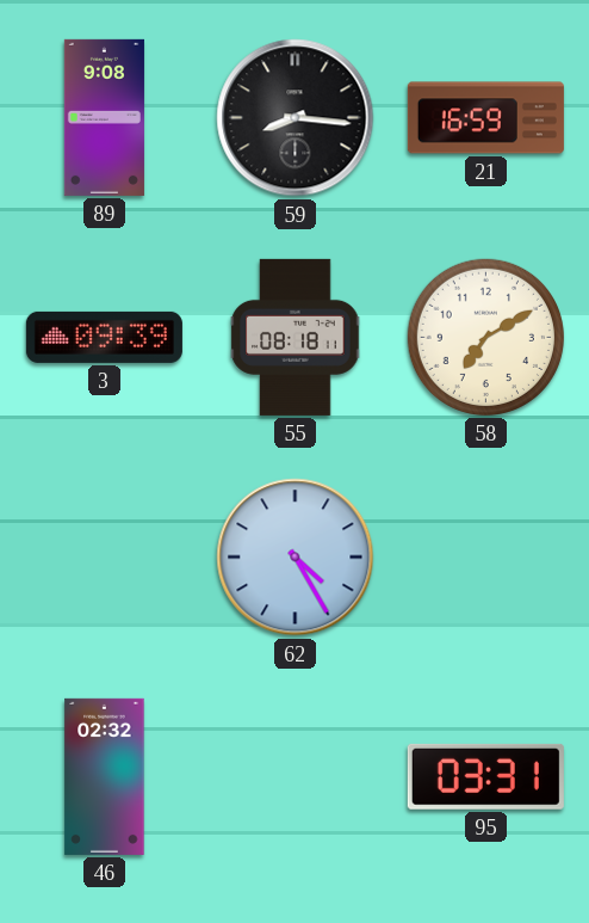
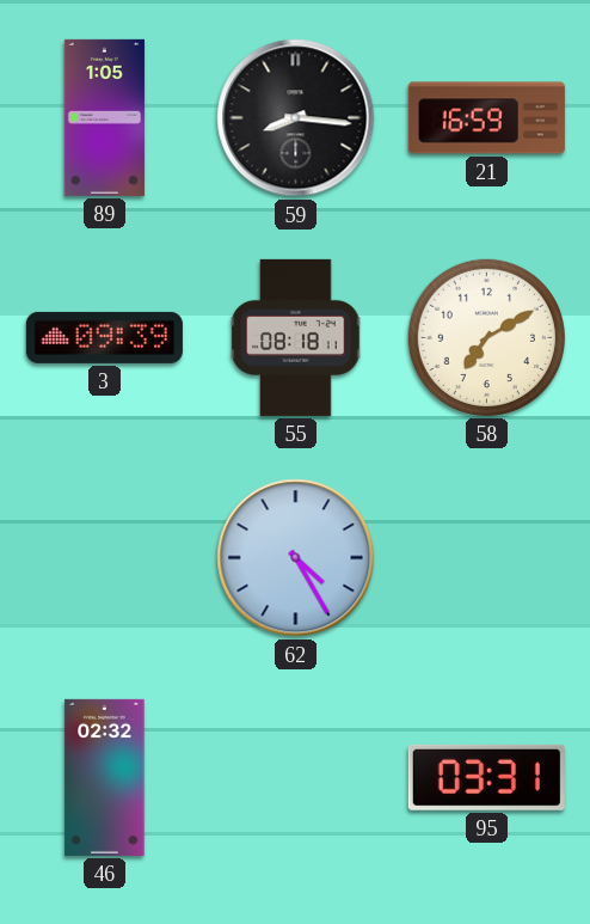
89: 9:08 -> 1:05
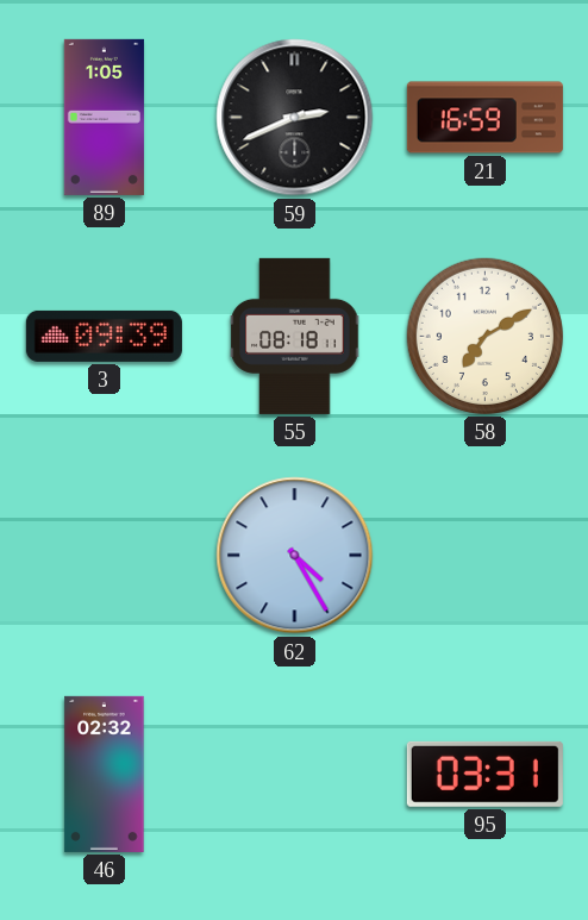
59: 8:16 -> 2:41
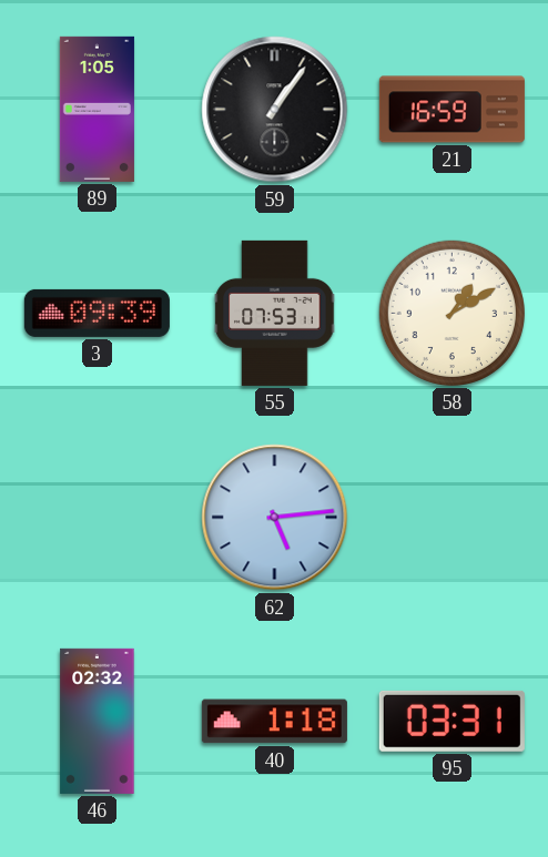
59: 2:41 -> 1:06
55: 08:18 -> 07:53
58: 7:10 -> 1:10
62: 4:25 -> 5:14
40: none -> 1:18
